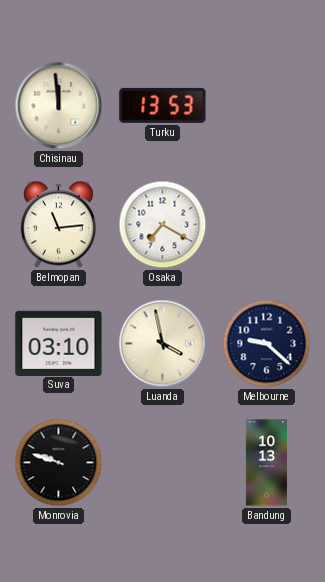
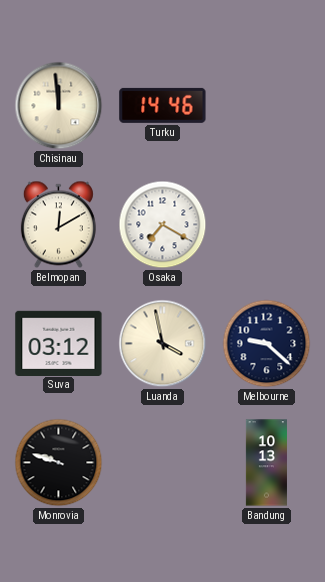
Turku: 13:53 -> 14:46
Belmopan: 11:14 -> 12:10
Suva: 03:10 -> 03:12
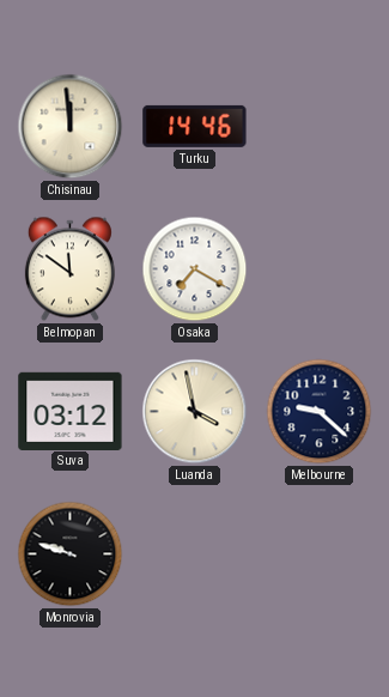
Belmopan: 12:10 -> 11:51
Bandung: 10:13 -> none
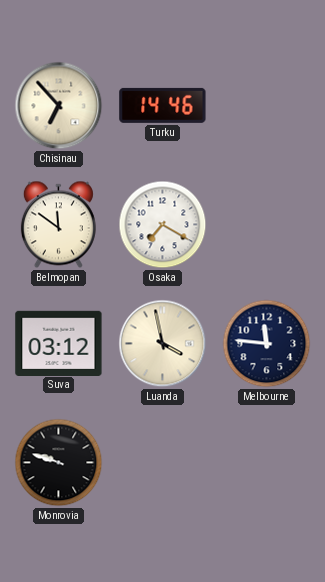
Chisinau: 11:59 -> 6:53
Melbourne: 9:22 -> 11:46
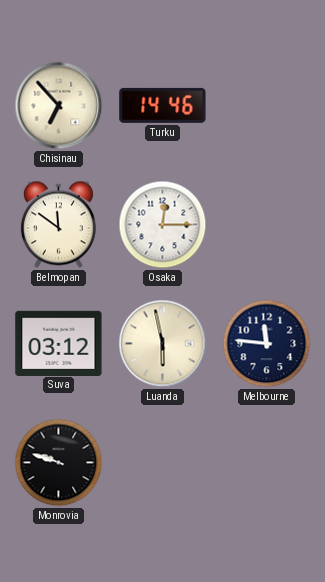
Osaka: 7:20 -> 12:15
Luanda: 3:58 -> 5:58
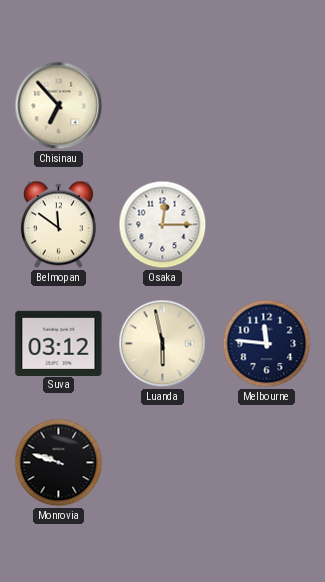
Turku: 14:46 -> none
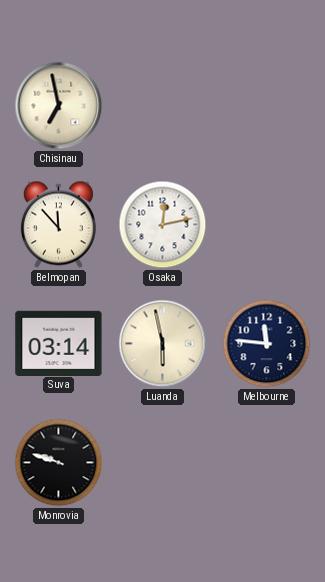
Chisinau: 6:53 -> 6:58
Belmopan: 11:51 -> 11:53
Osaka: 12:15 -> 12:13
Suva: 03:12 -> 03:14
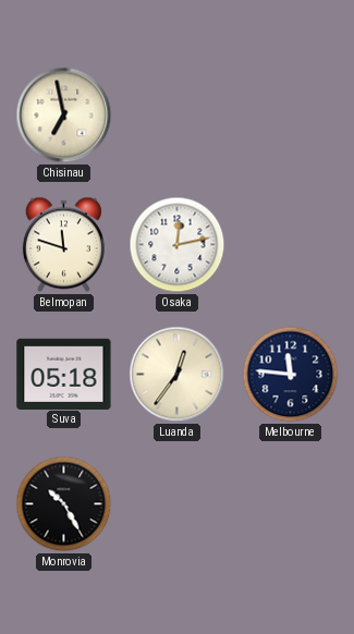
Belmopan: 11:53 -> 11:48
Suva: 03:14 -> 05:18
Luanda: 5:58 -> 12:36
Monrovia: 9:48 -> 10:25
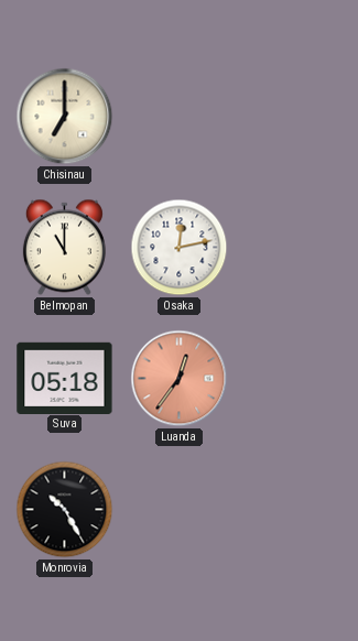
Chisinau: 6:58 -> 7:00
Belmopan: 11:48 -> 11:00
Luanda dial: cream -> salmon
Melbourne: 11:46 -> none
